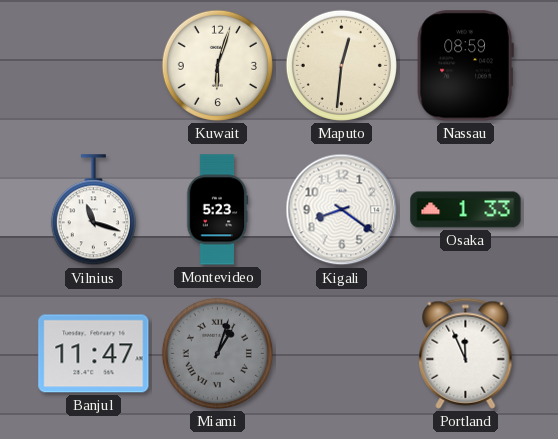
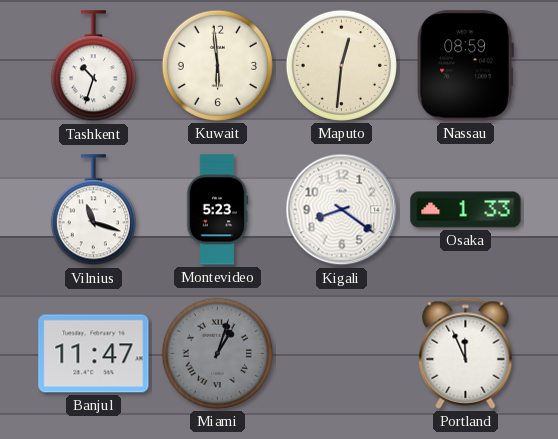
Tashkent: none -> 10:33
Kuwait: 6:03 -> 5:59
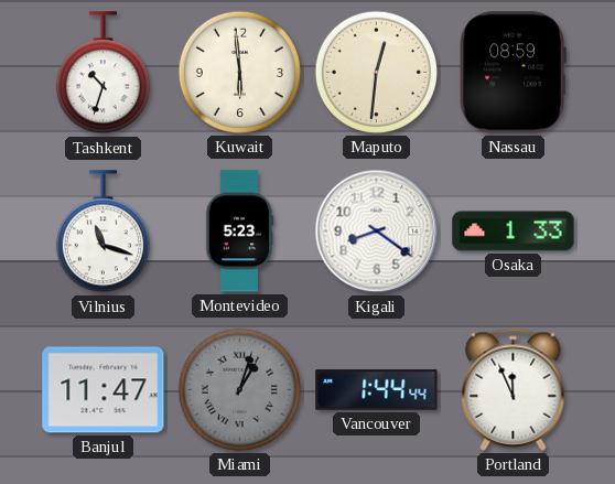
Vancouver: none -> 1:44
